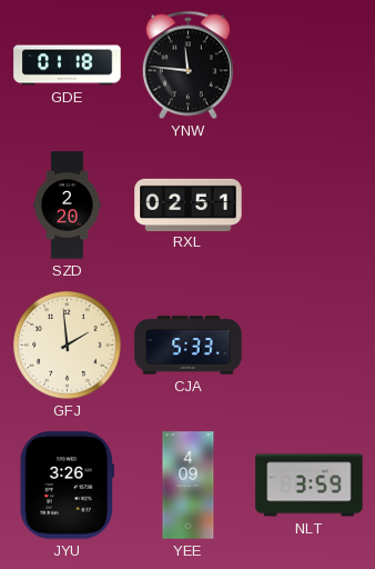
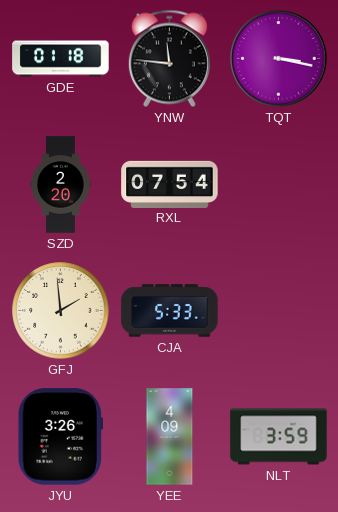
TQT: none -> 3:17
RXL: 02:51 -> 07:54
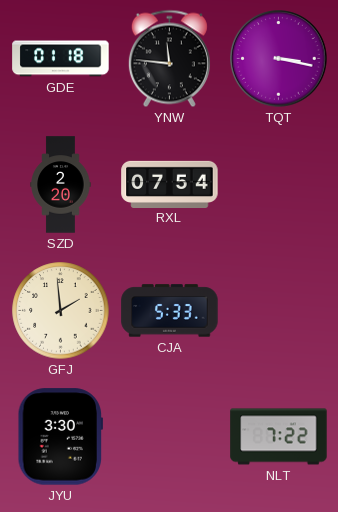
JYU: 3:26 -> 3:30
YEE: 4:09 -> none
NLT: 3:59 -> 7:22
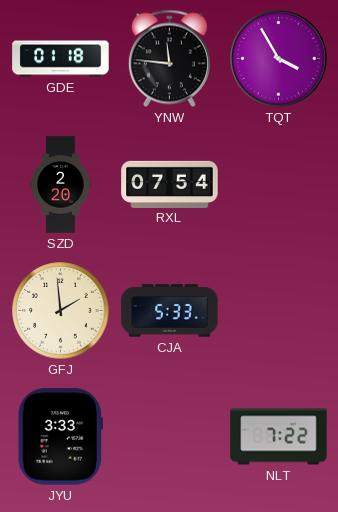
TQT: 3:17 -> 3:55
JYU: 3:30 -> 3:33
